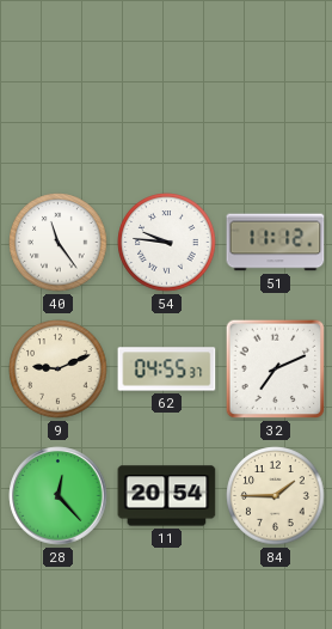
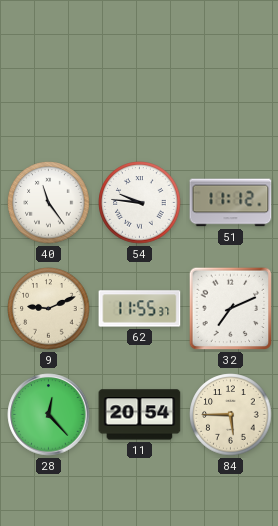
62: 04:55 -> 11:55
84: 1:45 -> 5:45
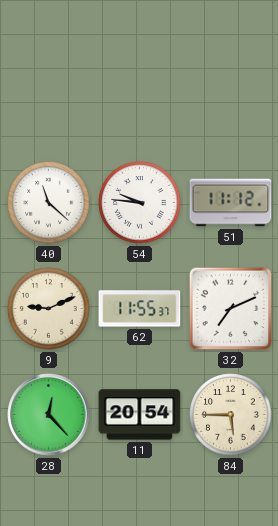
40: 11:24 -> 11:22
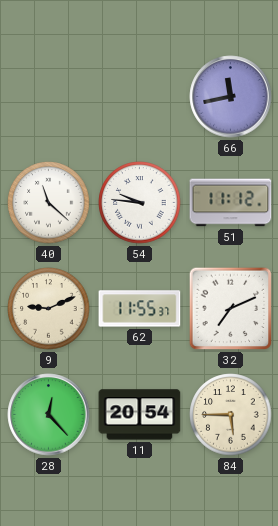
66: none -> 11:43
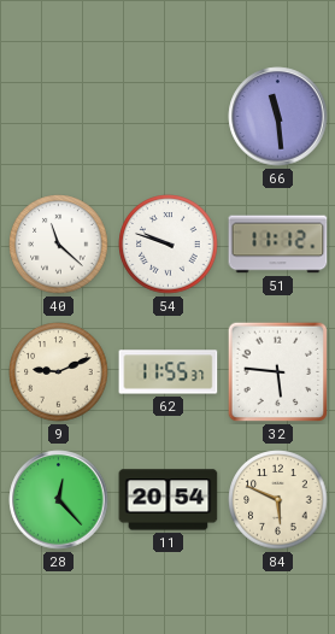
66: 11:43 -> 11:29
54: 9:46 -> 9:48
32: 7:11 -> 5:46
84: 5:45 -> 5:49
